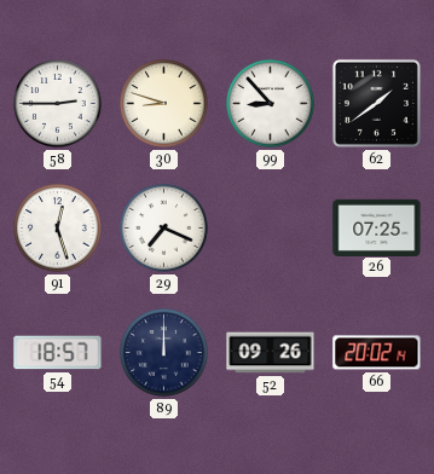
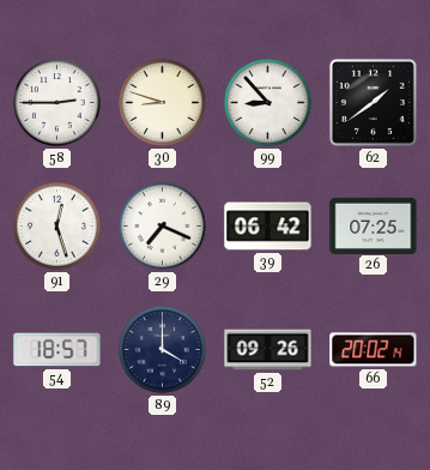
39: none -> 06:42
89: 12:00 -> 4:00
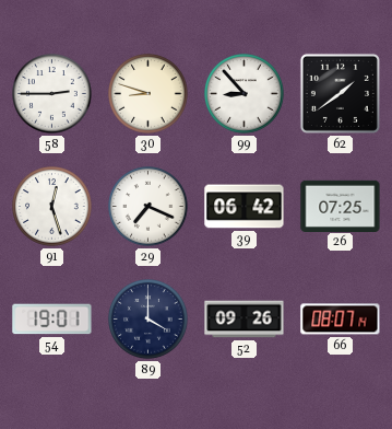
54: 18:57 -> 19:01
66: 20:02 -> 08:07
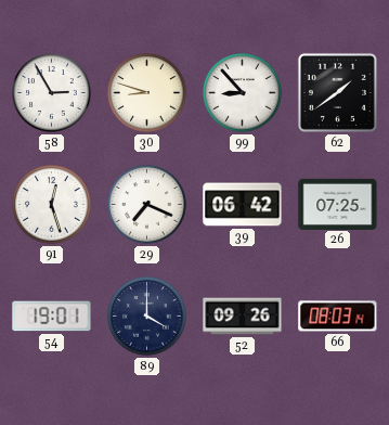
58: 2:45 -> 2:55
66: 08:07 -> 08:03
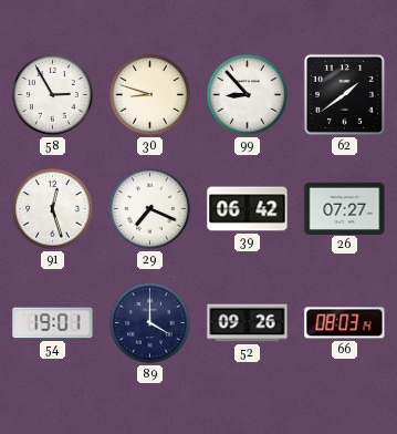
26: 07:25 -> 07:27
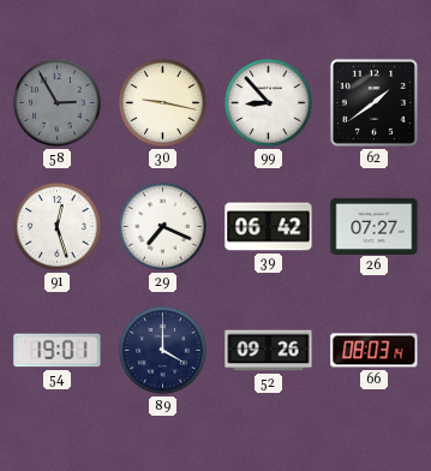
58 dial: white -> grey
30: 8:48 -> 9:17
